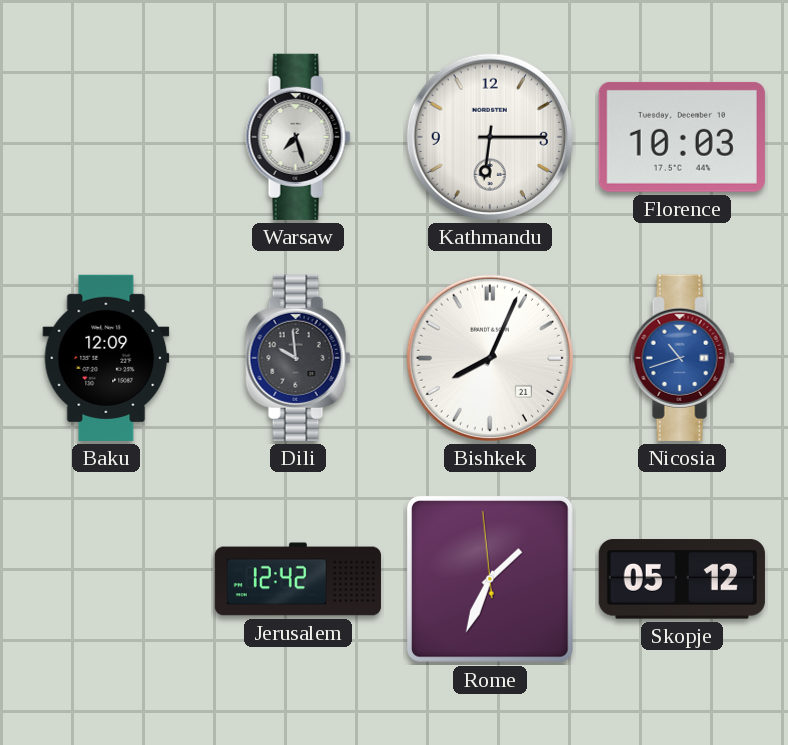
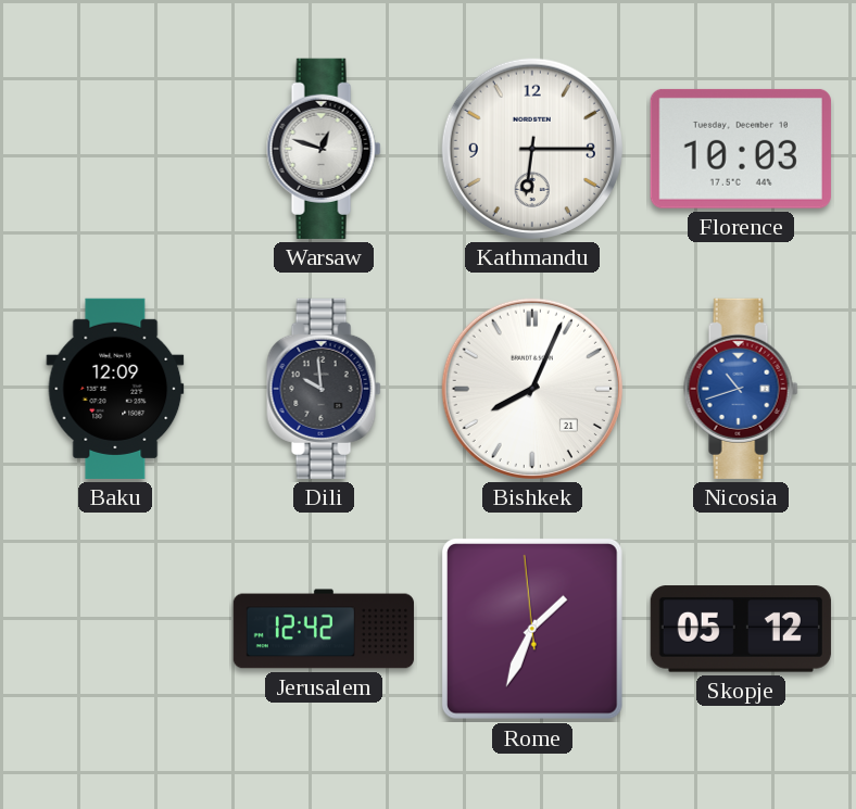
Warsaw: 7:27 -> 12:48
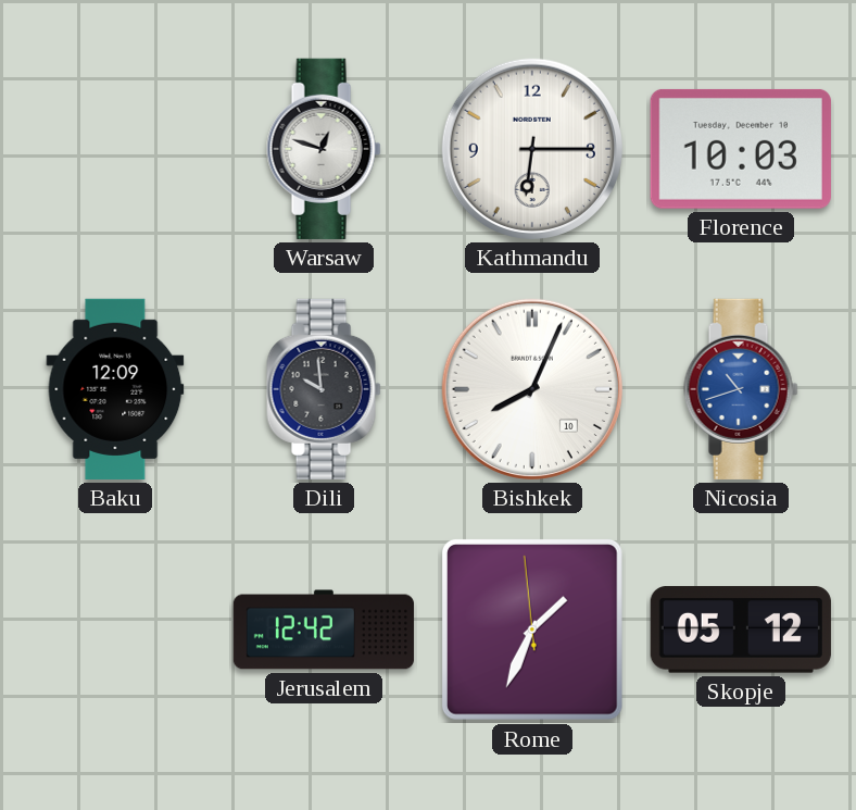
Bishkek date: 21 -> 10
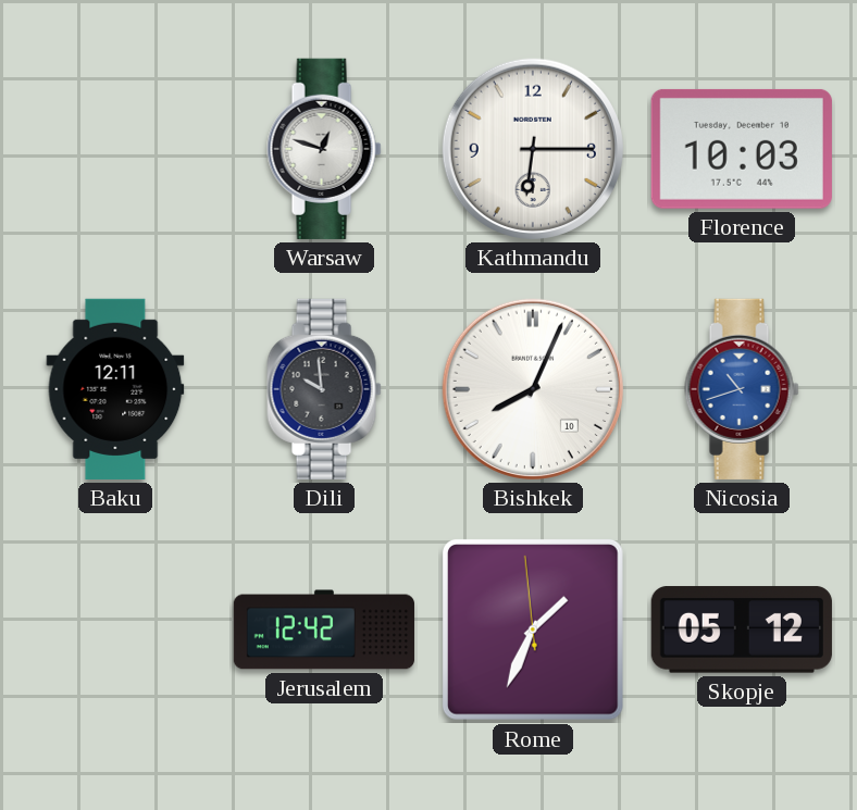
Baku: 12:09 -> 12:11
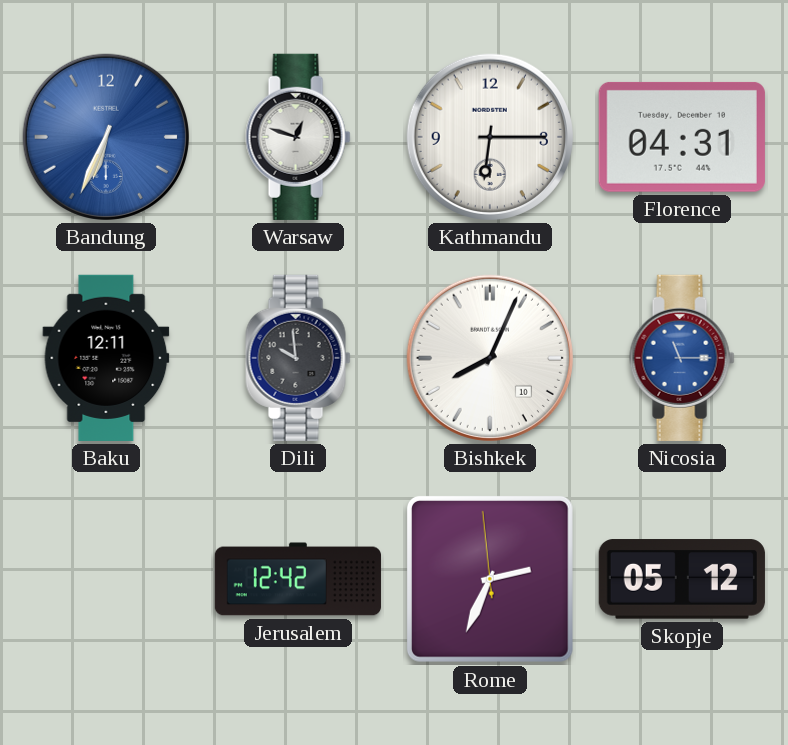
Bandung: none -> 6:34
Florence: 10:03 -> 04:31
Nicosia: 10:42 -> 11:15
Rome: 1:33 -> 2:33
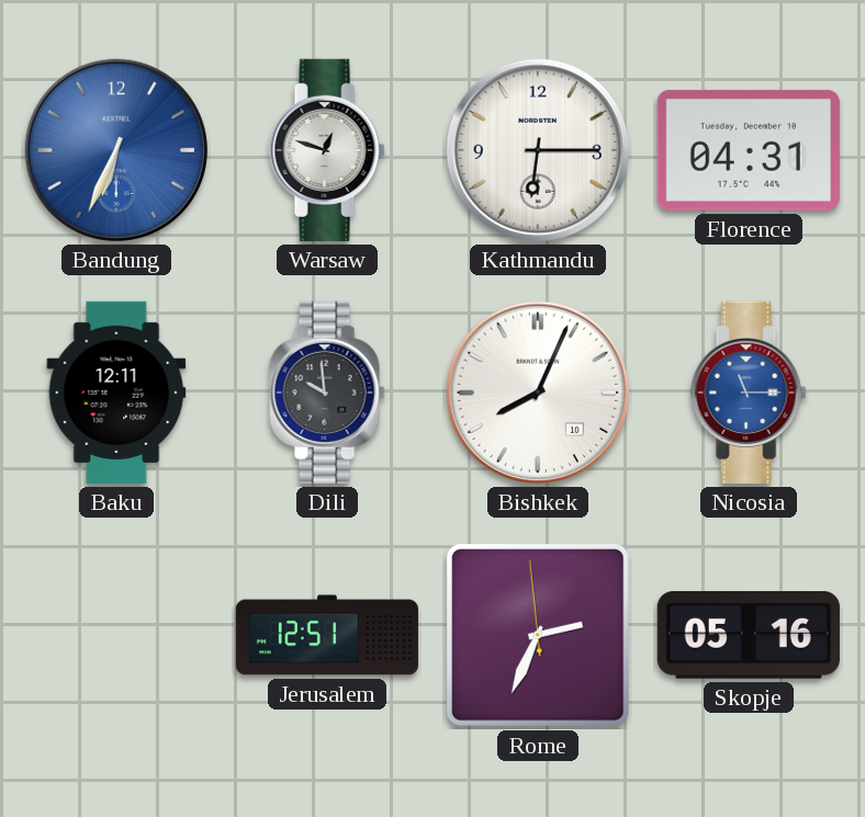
Jerusalem: 12:42 -> 12:51
Skopje: 05:12 -> 05:16
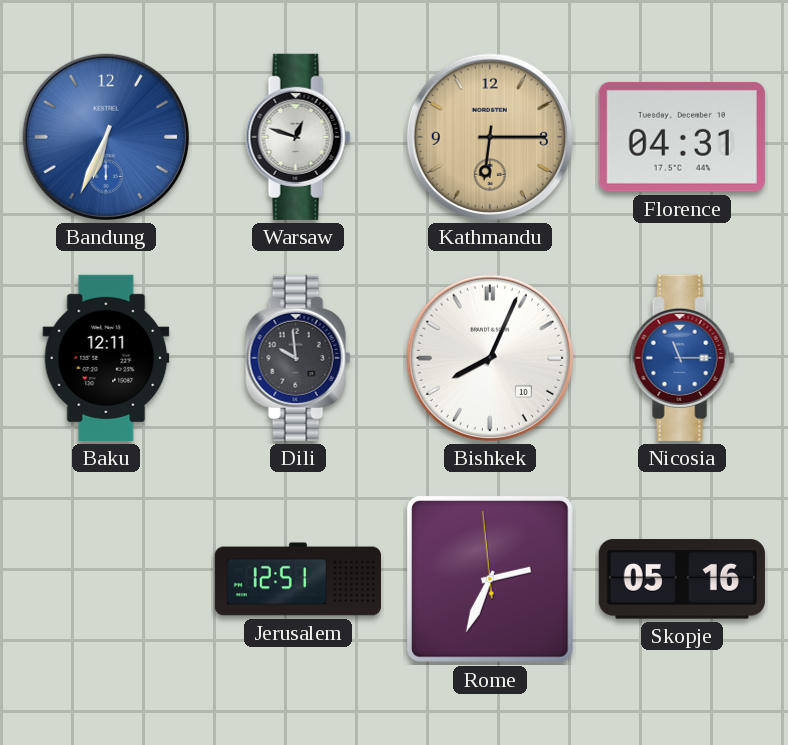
Kathmandu dial: white -> champagne
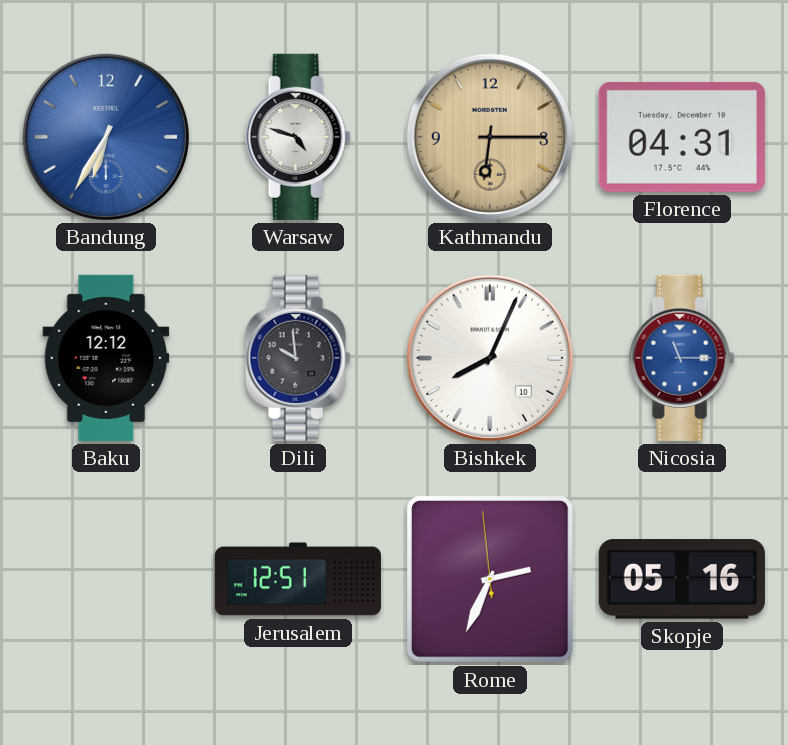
Bandung: 6:34 -> 6:35
Warsaw: 12:48 -> 4:48
Baku: 12:11 -> 12:12
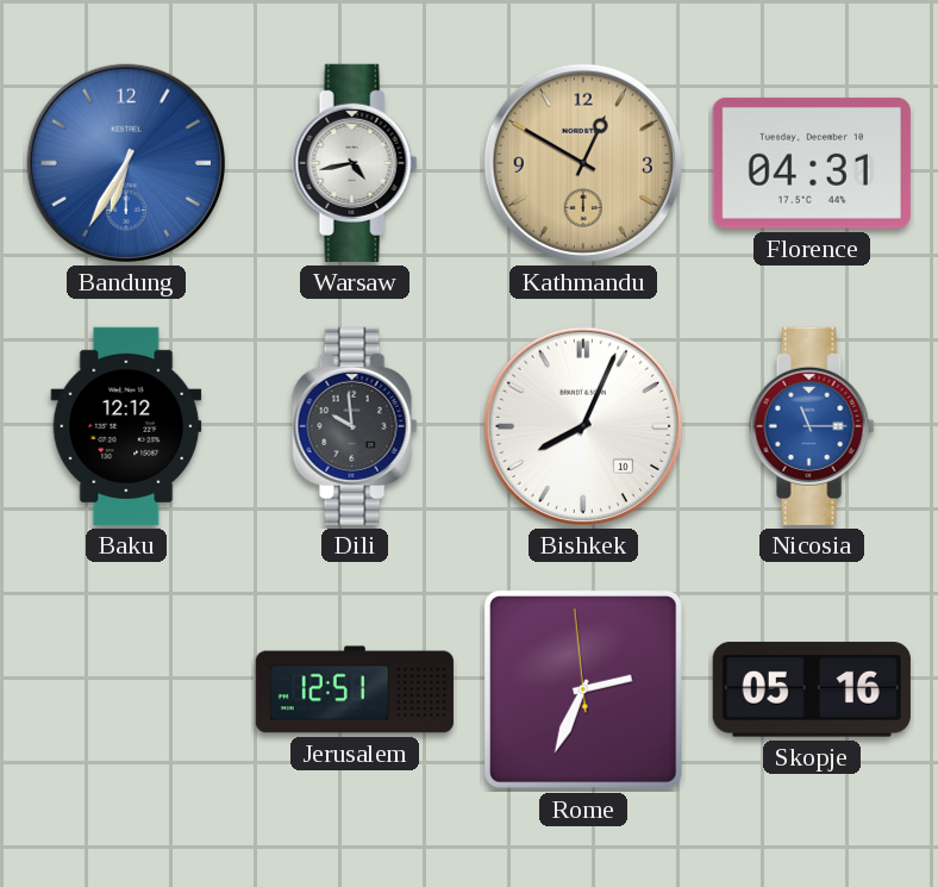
Warsaw: 4:48 -> 4:43
Kathmandu: 6:15 -> 12:50
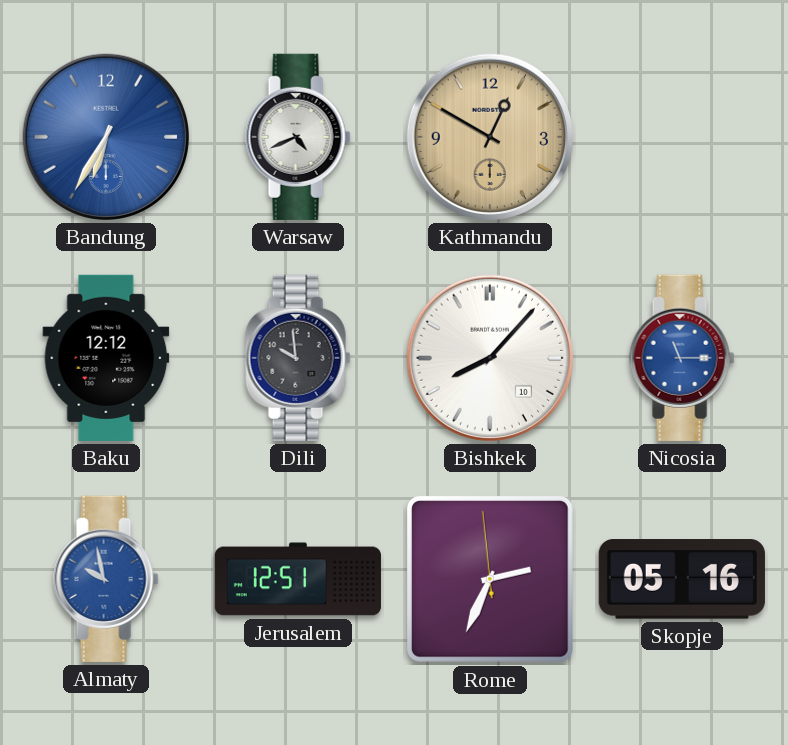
Warsaw: 4:43 -> 4:41
Florence: 04:31 -> none
Bishkek: 8:04 -> 8:07
Almaty: none -> 9:58
